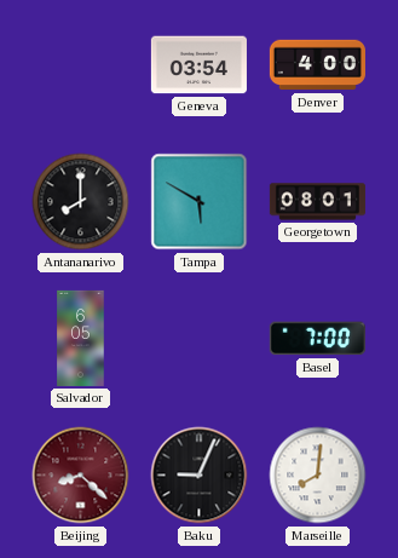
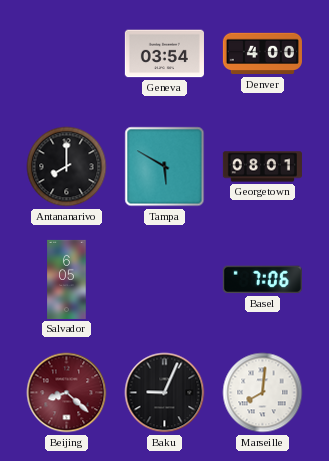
Basel: 7:00 -> 7:06
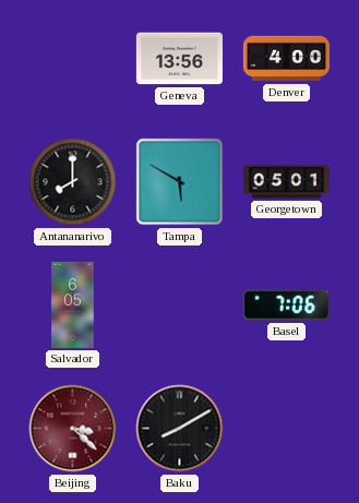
Geneva: 03:54 -> 13:56
Georgetown: 08:01 -> 05:01
Beijing: 8:22 -> 3:22
Baku: 9:04 -> 8:10
Marseille: 8:01 -> none
